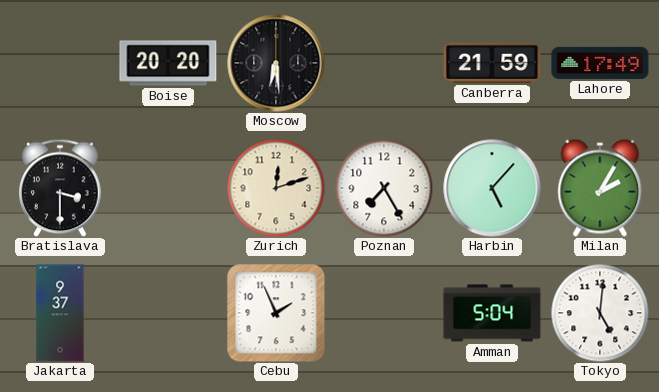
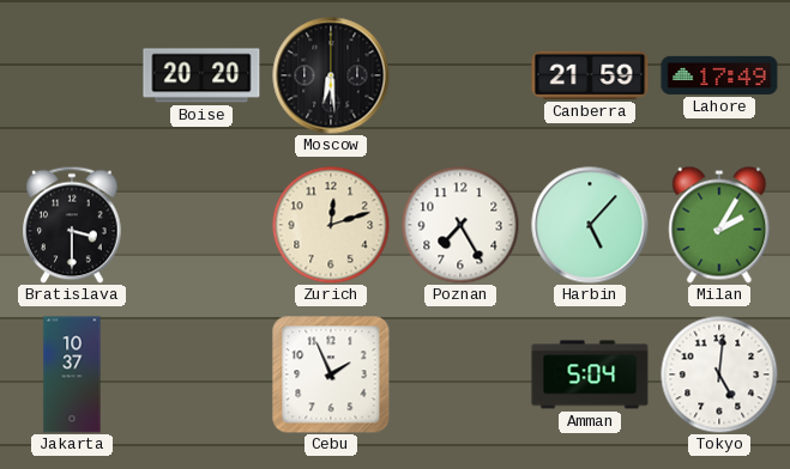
Jakarta: 9:37 -> 10:37
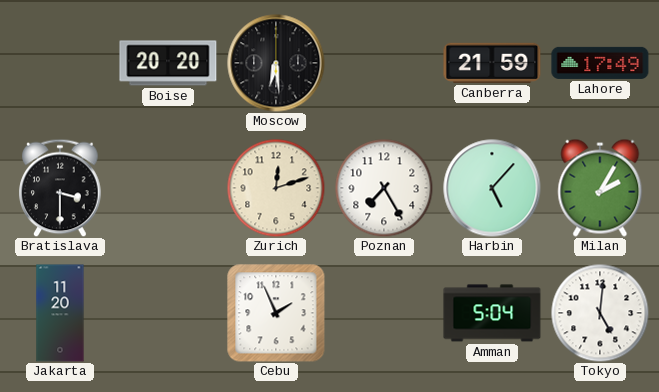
Jakarta: 10:37 -> 11:20
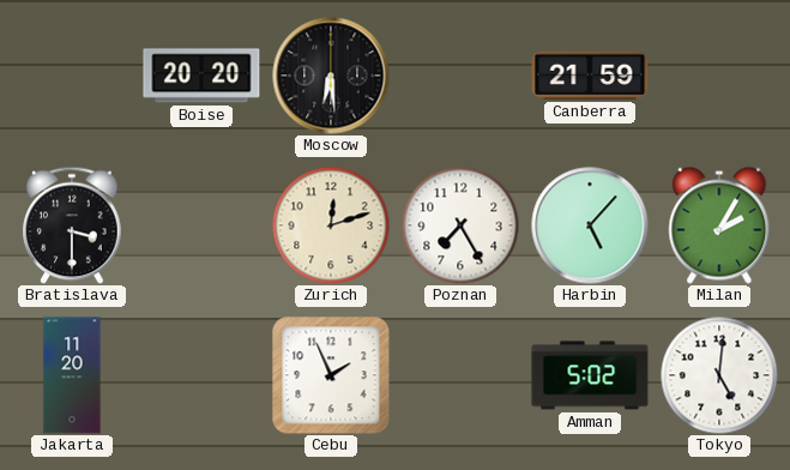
Lahore: 17:49 -> none
Amman: 5:04 -> 5:02
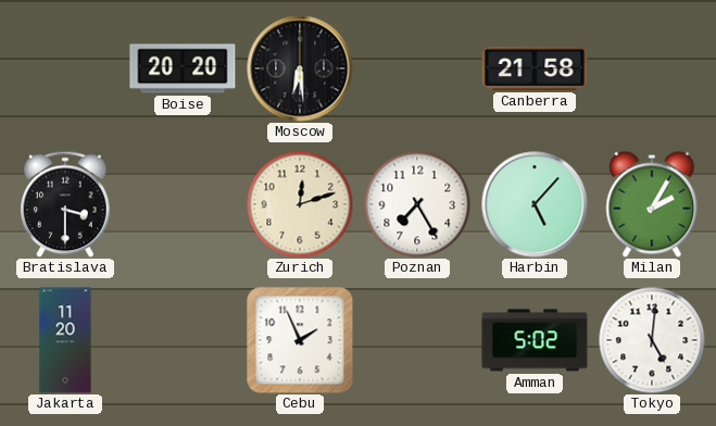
Canberra: 21:59 -> 21:58
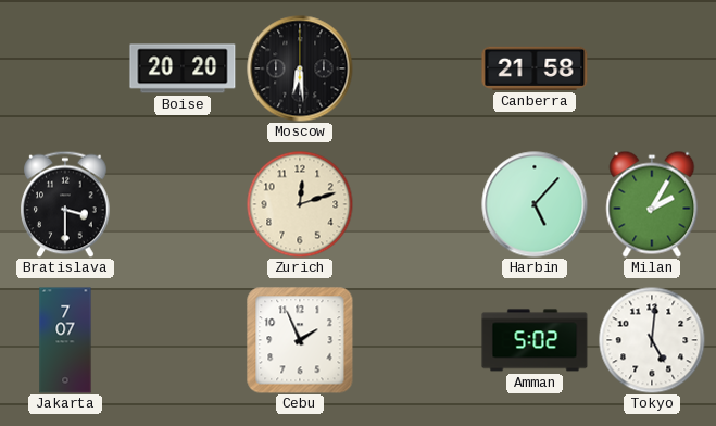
Poznan: 7:25 -> none
Jakarta: 11:20 -> 7:07
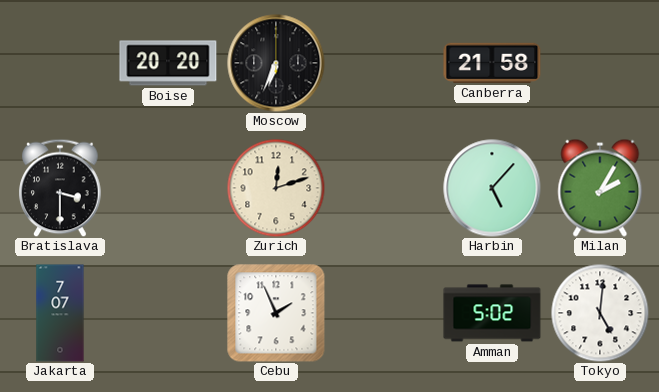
Moscow: 6:29 -> 6:34
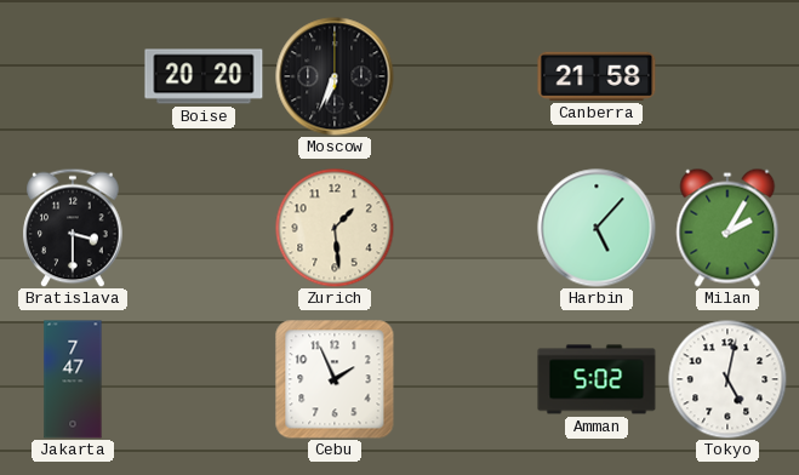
Zurich: 12:12 -> 1:29
Jakarta: 7:07 -> 7:47
Tokyo: 5:01 -> 5:02
